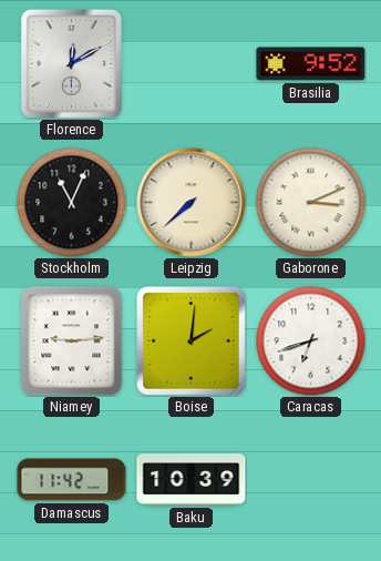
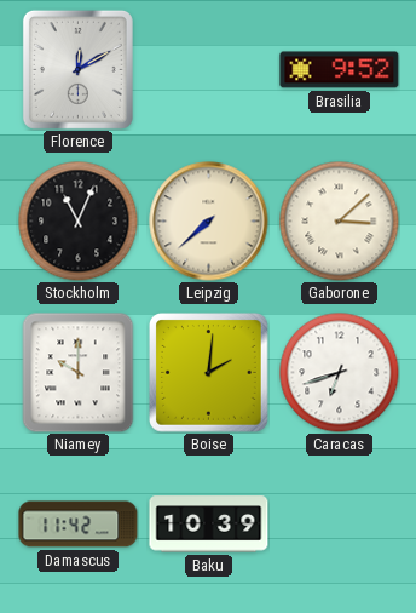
Gaborone: 3:11 -> 3:08
Niamey: 9:14 -> 10:00
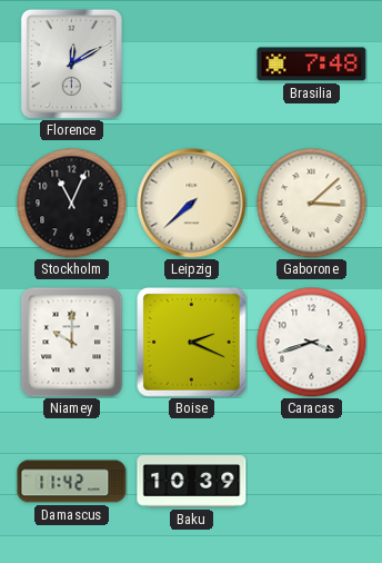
Brasilia: 9:52 -> 7:48
Boise: 2:01 -> 2:19
Caracas: 6:42 -> 3:42
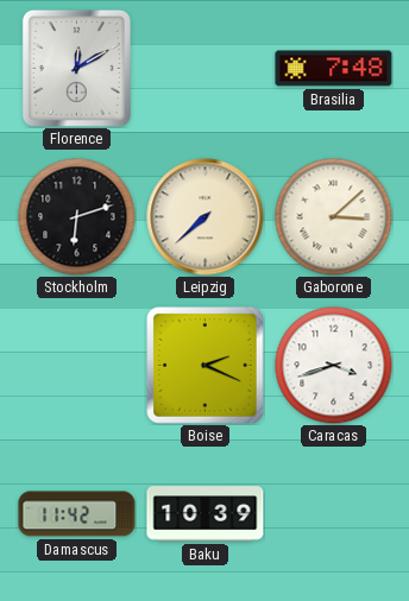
Stockholm: 11:04 -> 6:12
Niamey: 10:00 -> none
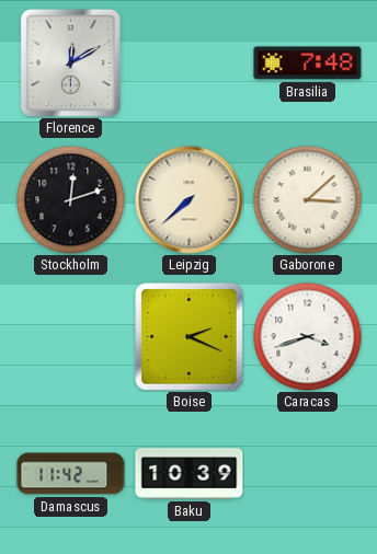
Stockholm: 6:12 -> 12:12
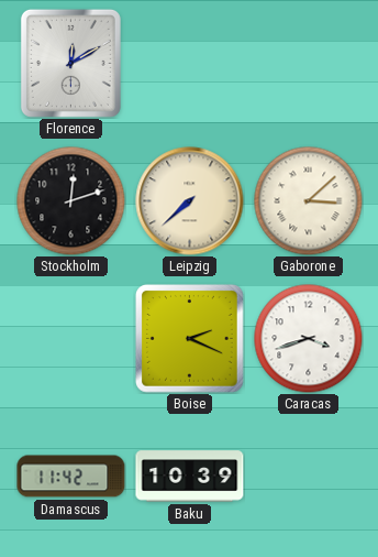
Brasilia: 7:48 -> none
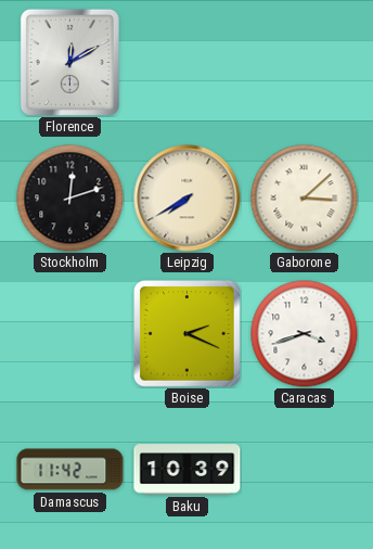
Leipzig: 7:38 -> 7:40
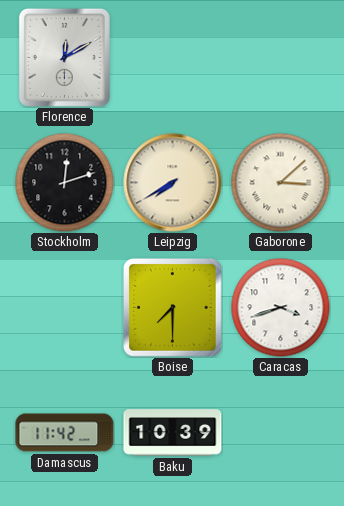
Boise: 2:19 -> 7:30
